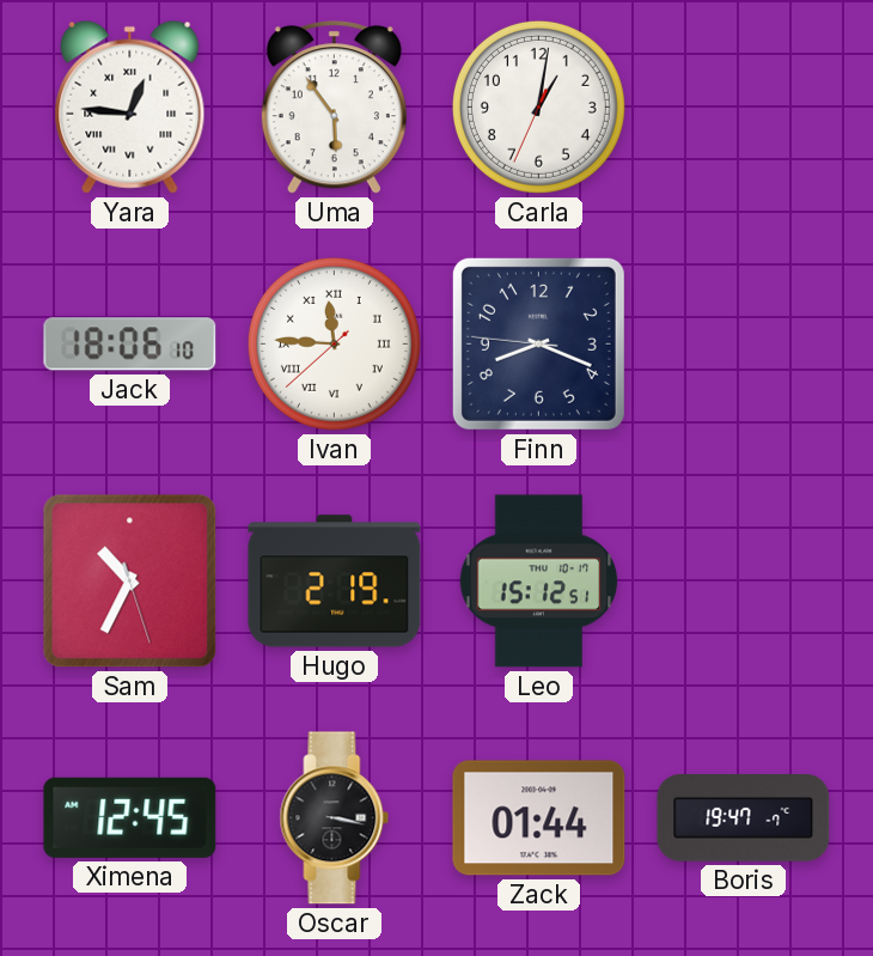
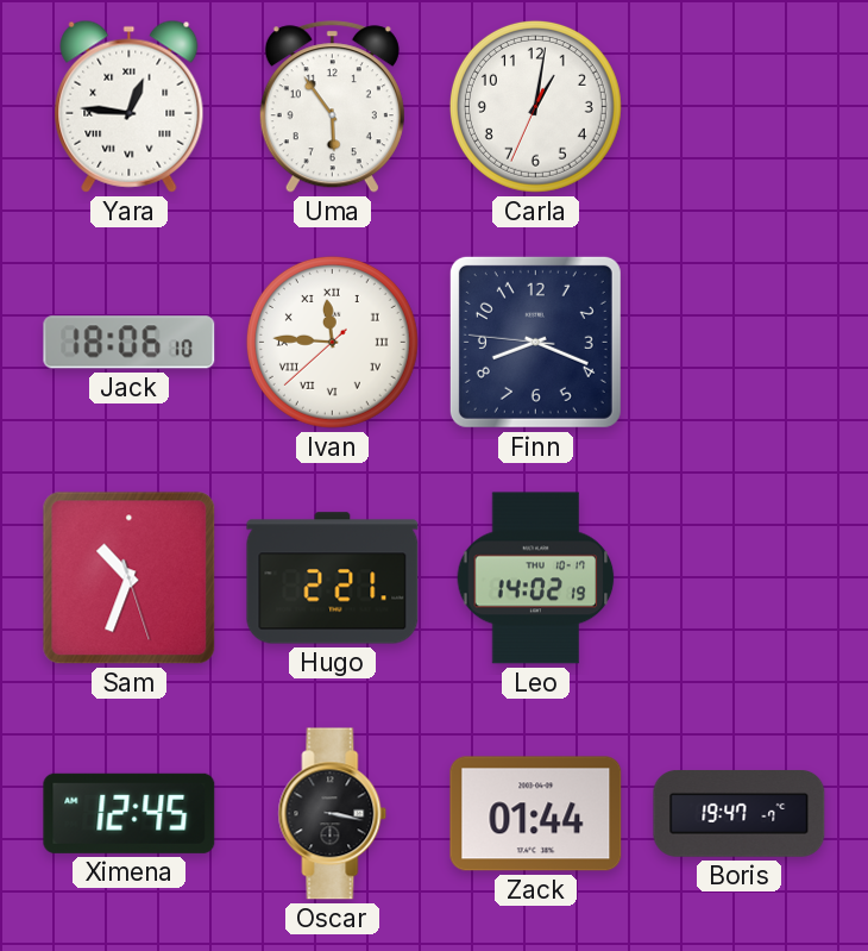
Sam: 10:34 -> 10:33
Hugo: 2:19 -> 2:21
Leo: 15:12 -> 14:02
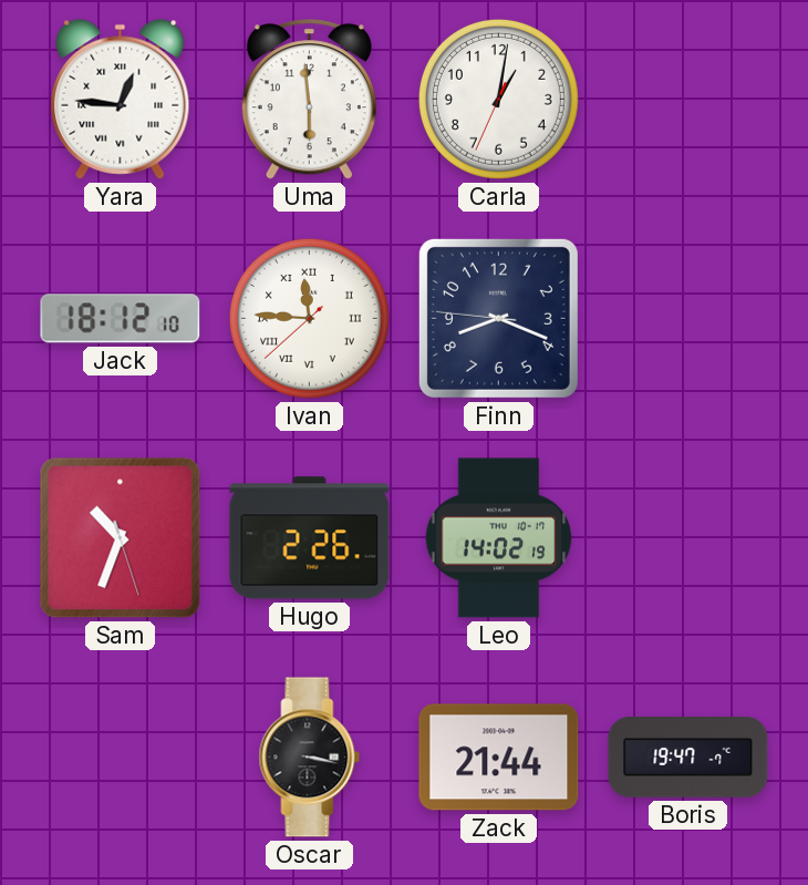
Uma: 5:54 -> 5:59
Jack: 18:06 -> 18:12
Hugo: 2:21 -> 2:26
Ximena: 12:45 -> none
Zack: 01:44 -> 21:44
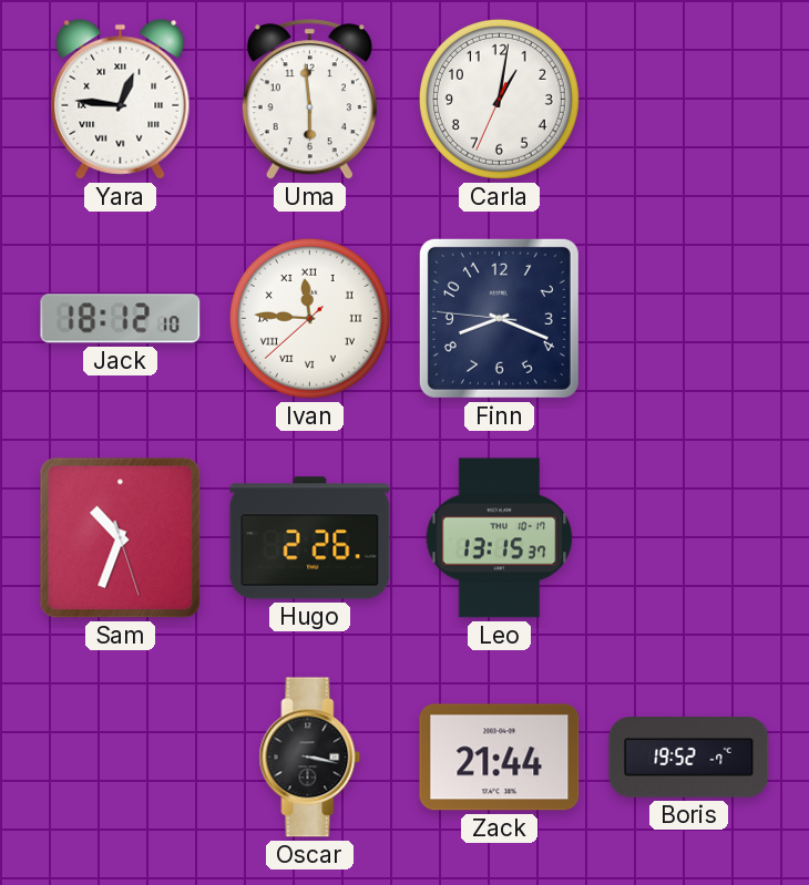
Leo: 14:02 -> 13:15
Boris: 19:47 -> 19:52
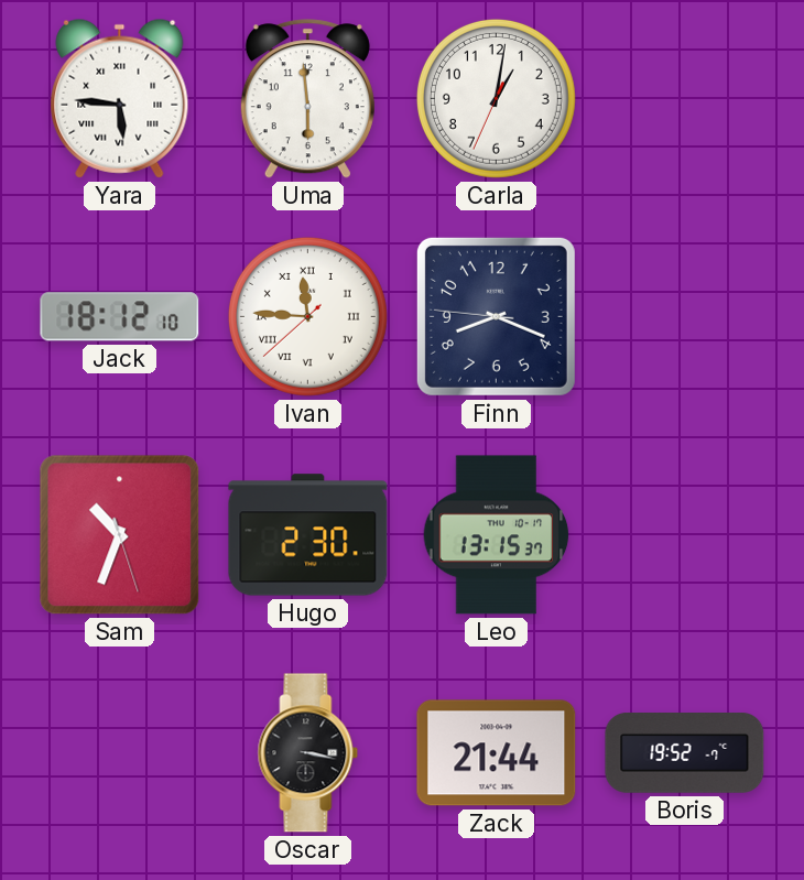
Yara: 12:46 -> 5:46
Hugo: 2:26 -> 2:30
